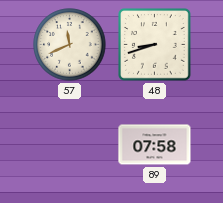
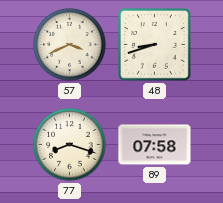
57: 11:41 -> 3:41
77: none -> 8:18
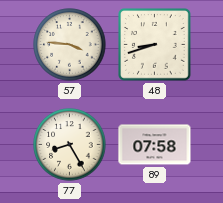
57: 3:41 -> 3:46
77: 8:18 -> 8:25
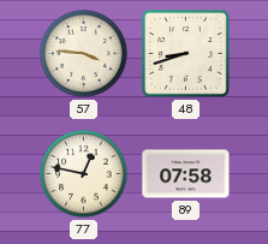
77: 8:25 -> 12:47
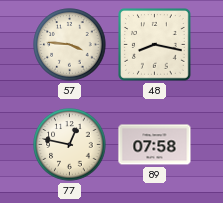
48: 8:42 -> 8:17
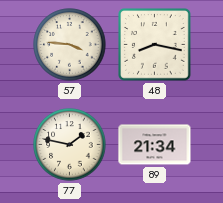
77: 12:47 -> 1:47
89: 07:58 -> 21:34
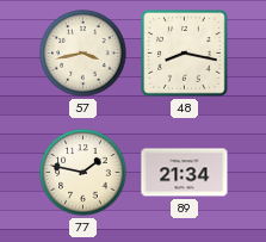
57: 3:46 -> 3:43
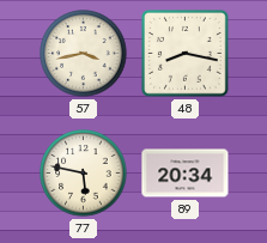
77: 1:47 -> 5:47
89: 21:34 -> 20:34
